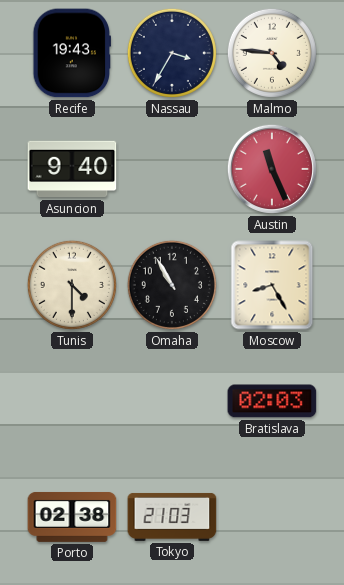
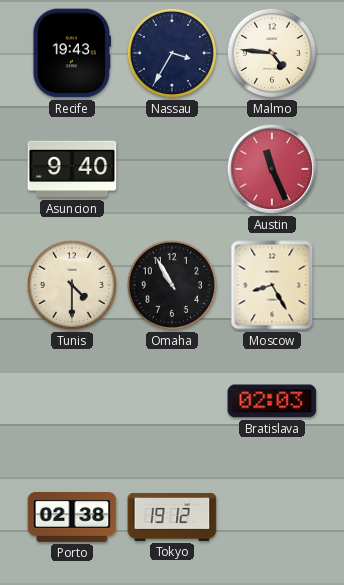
Tokyo: 21:03 -> 19:12
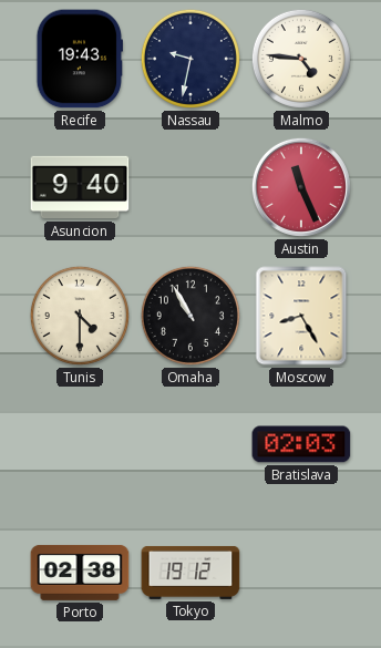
Nassau: 3:35 -> 9:32
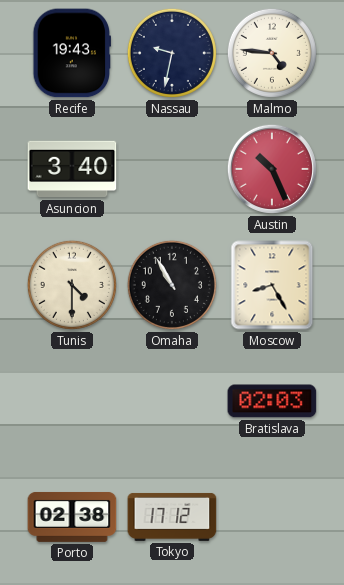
Asuncion: 9:40 -> 3:40
Austin: 11:26 -> 10:26
Tokyo: 19:12 -> 17:12
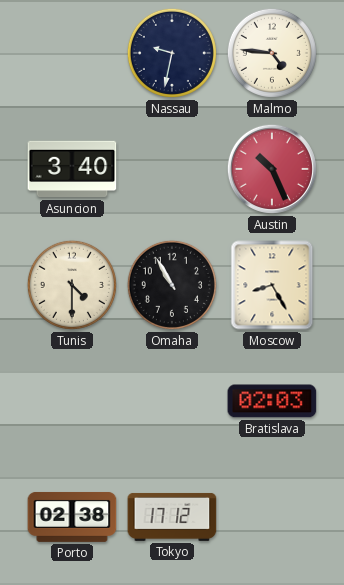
Recife: 19:43 -> none
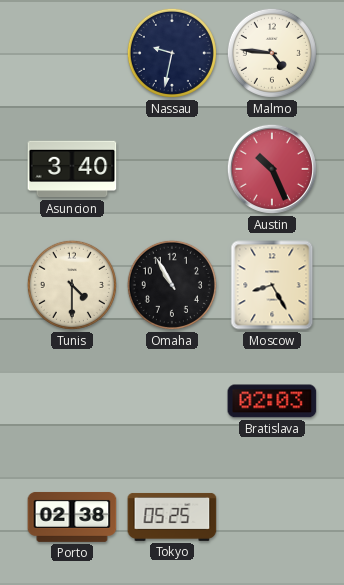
Tokyo: 17:12 -> 05:25
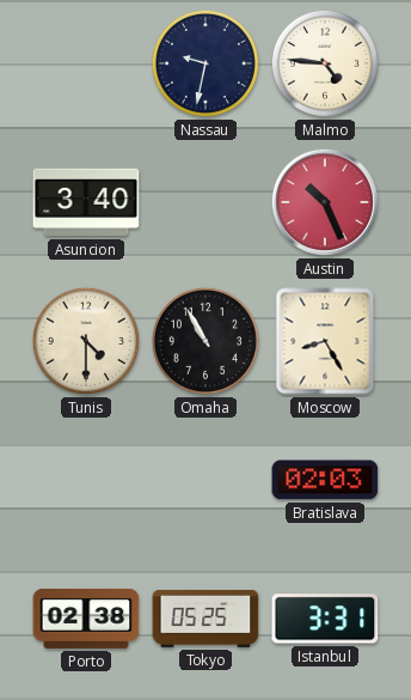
Istanbul: none -> 3:31
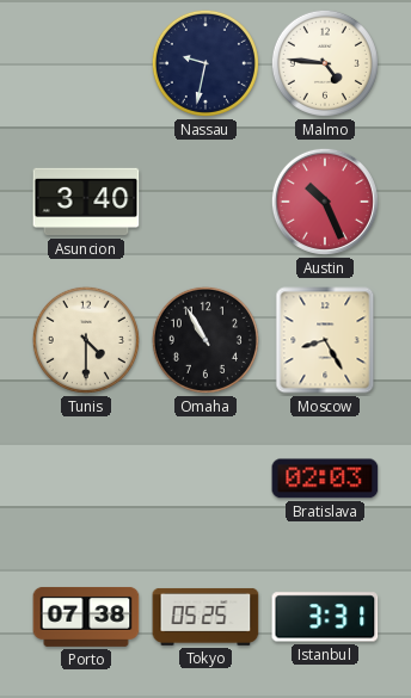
Porto: 02:38 -> 07:38
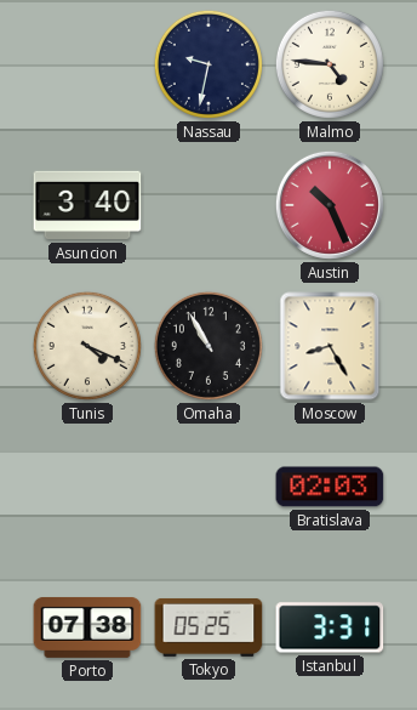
Tunis: 4:30 -> 4:19
